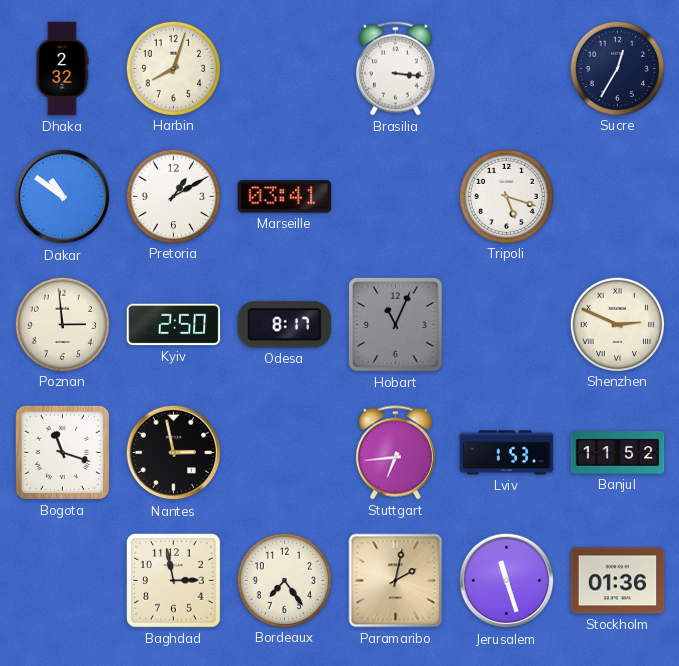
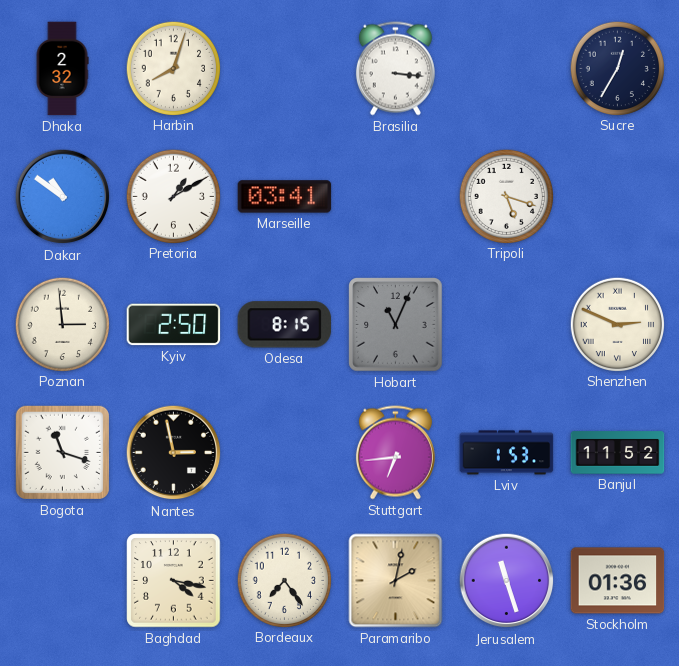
Odesa: 8:17 -> 8:15
Baghdad: 2:58 -> 4:17
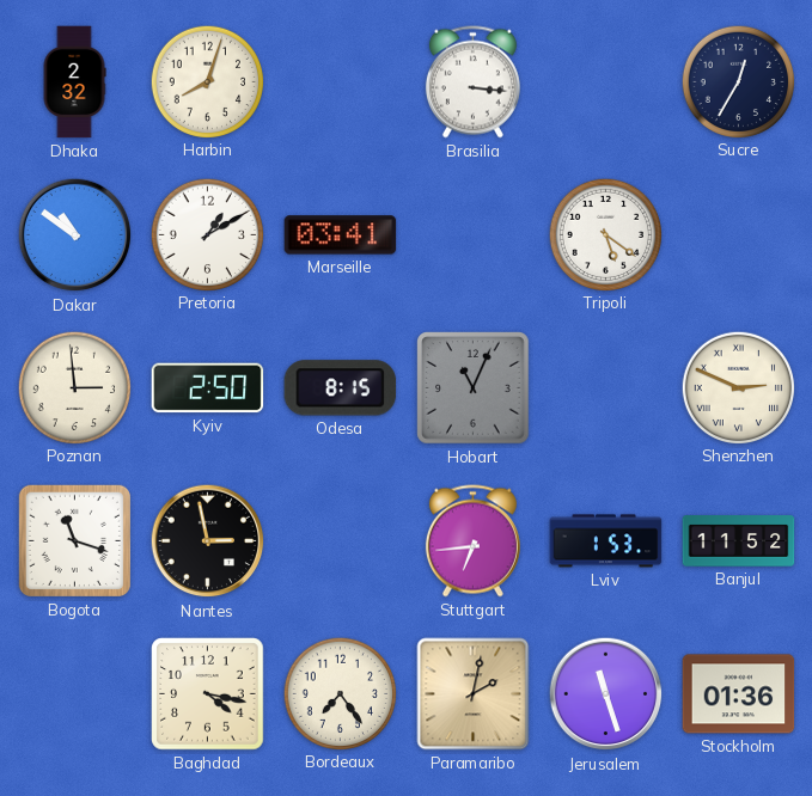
Tripoli: 5:18 -> 5:21
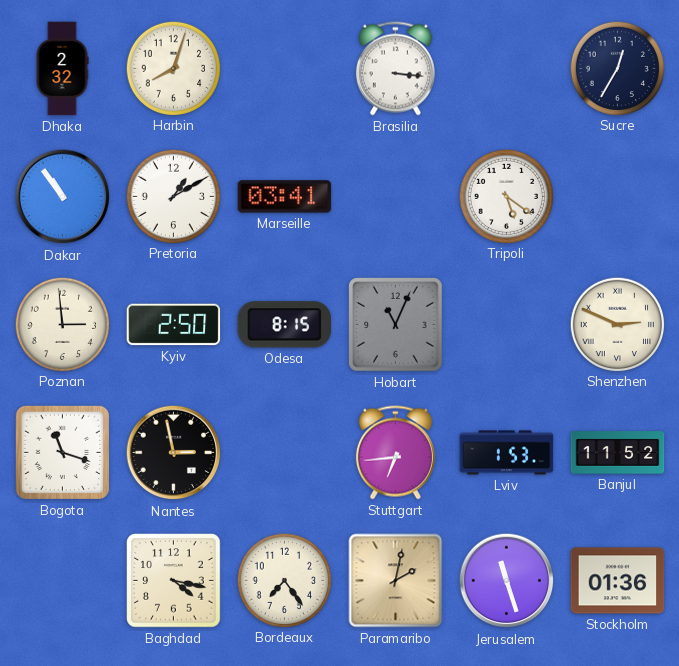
Dakar: 10:51 -> 10:54
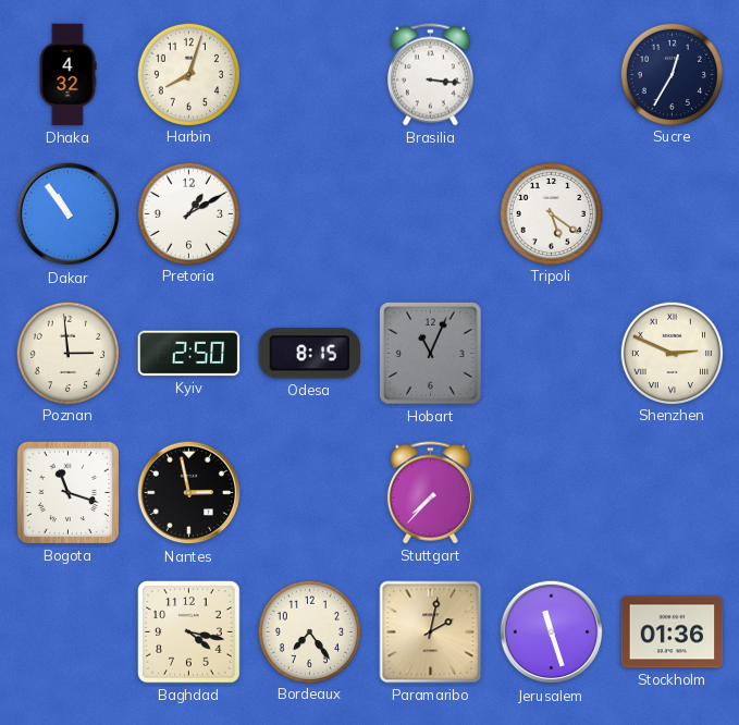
Dhaka: 2:32 -> 4:32
Marseille: 03:41 -> none
Stuttgart: 6:44 -> 7:37
Lviv: 1:53 -> none
Banjul: 11:52 -> none
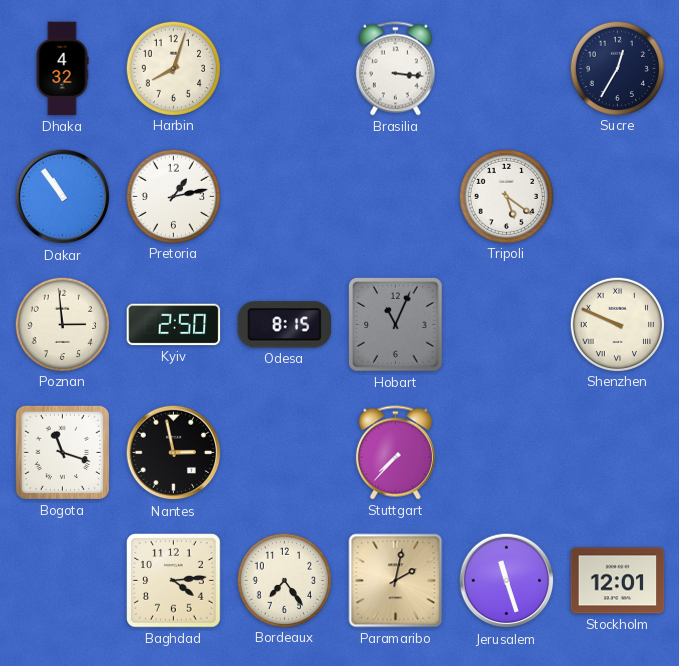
Pretoria: 1:10 -> 1:13
Shenzhen: 2:49 -> 9:49
Baghdad: 4:17 -> 4:14
Stockholm: 01:36 -> 12:01
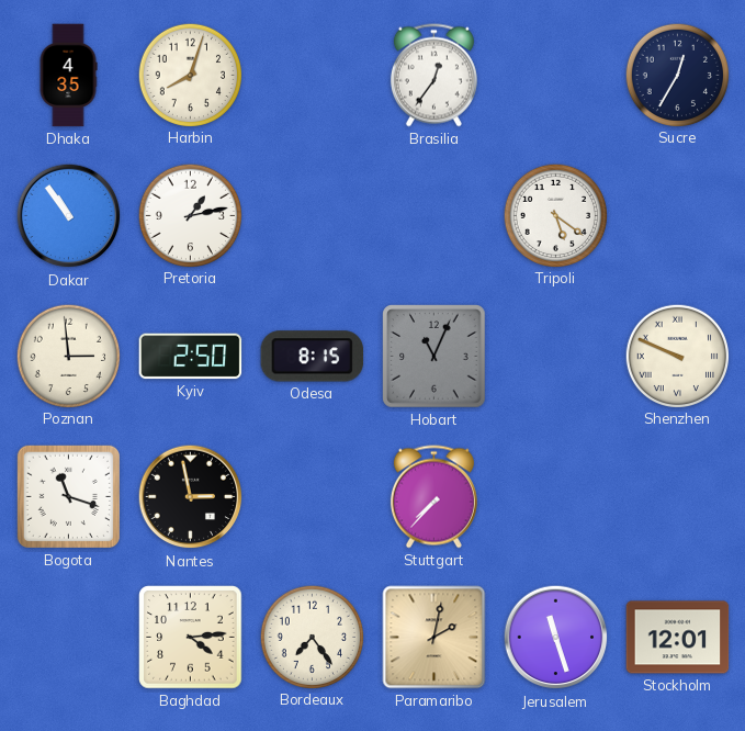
Dhaka: 4:32 -> 4:35
Brasilia: 3:16 -> 12:36
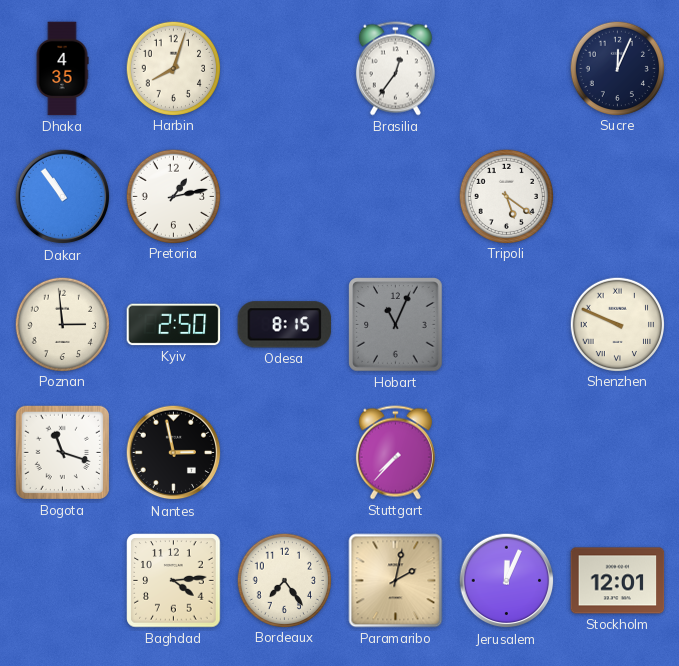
Sucre: 12:35 -> 12:04
Jerusalem: 11:27 -> 12:04
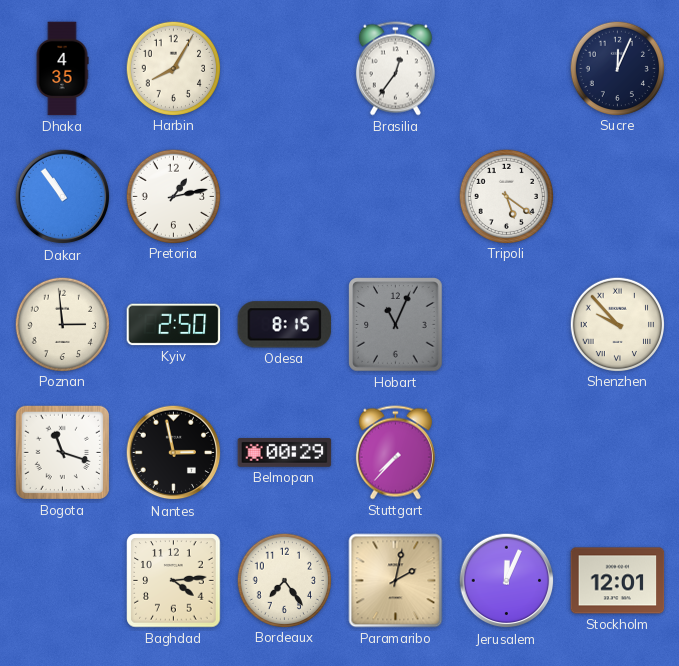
Harbin: 8:03 -> 8:05
Shenzhen: 9:49 -> 9:53
Belmopan: none -> 00:29
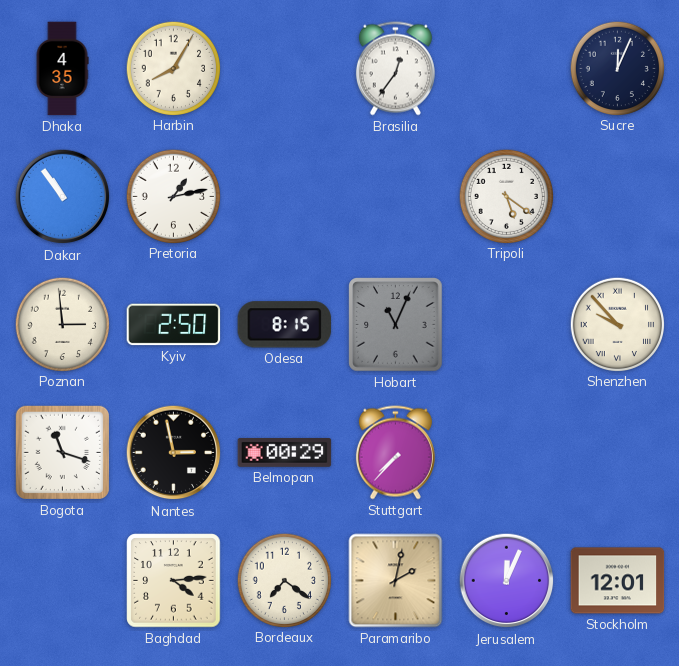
Bordeaux: 7:24 -> 7:21
